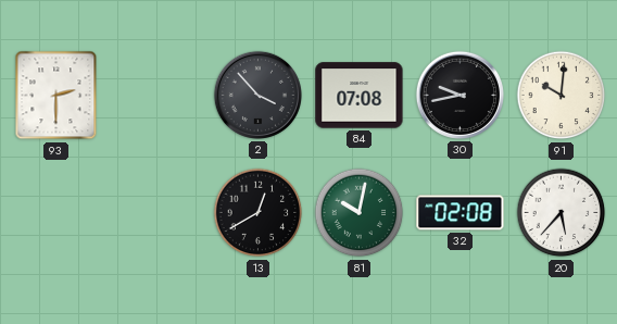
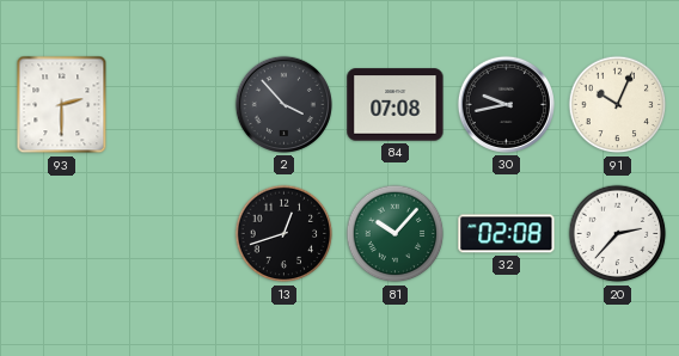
91: 10:01 -> 10:04
13: 12:40 -> 12:42
81: 10:02 -> 10:07
20: 5:37 -> 2:37
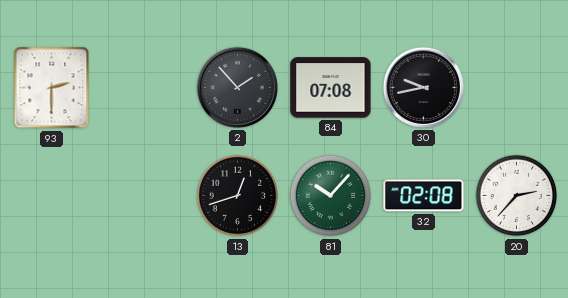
2: 3:53 -> 1:53
91: 10:04 -> none
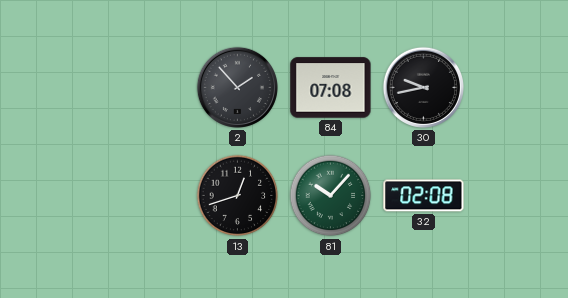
93: 2:30 -> none
20: 2:37 -> none
